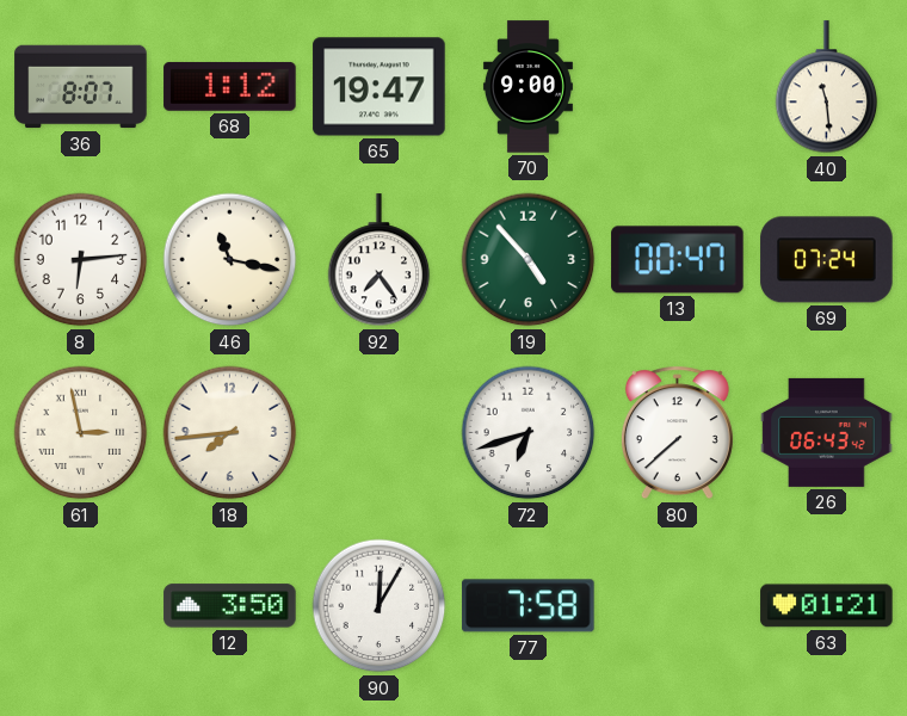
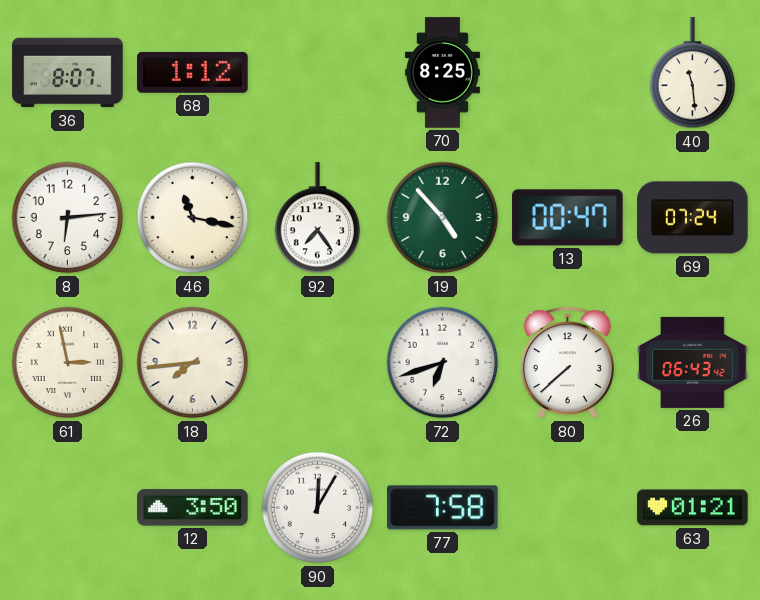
65: 19:47 -> none
70: 9:00 -> 8:25
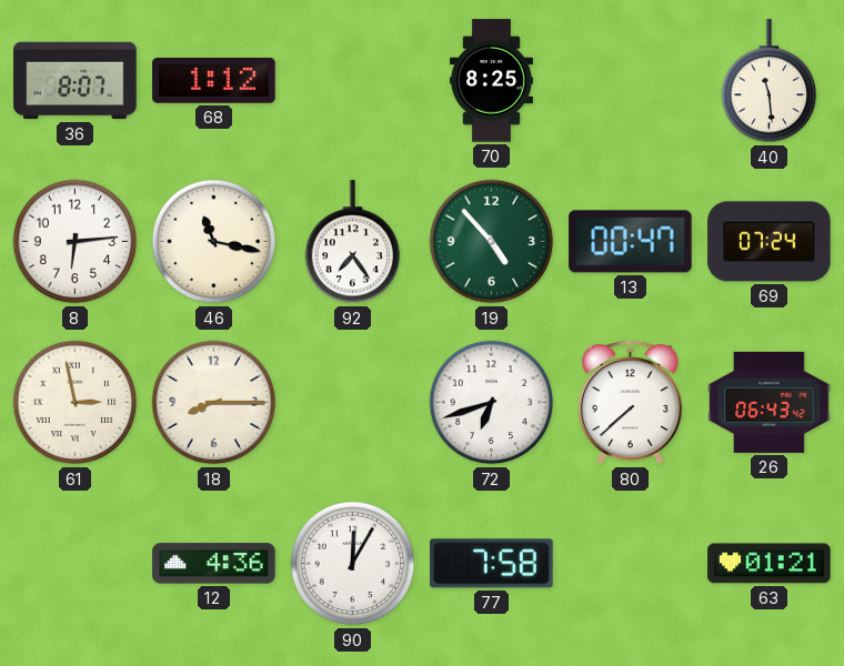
18: 7:44 -> 8:15
12: 3:50 -> 4:36
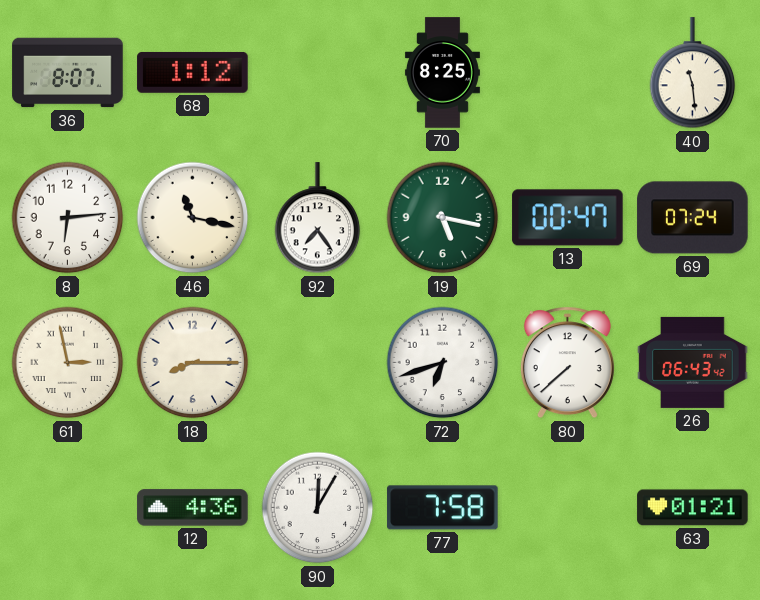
19: 4:53 -> 5:17
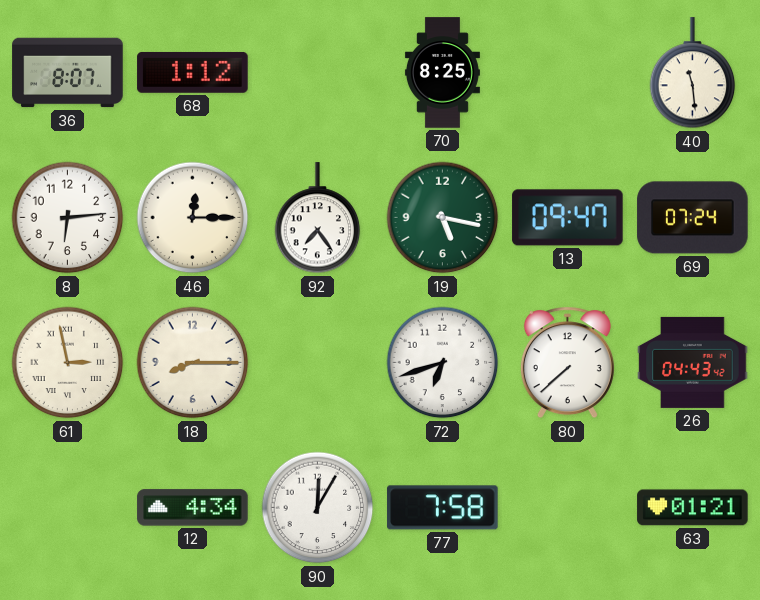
46: 11:17 -> 12:15
13: 00:47 -> 09:47
26: 06:43 -> 04:43
12: 4:36 -> 4:34
